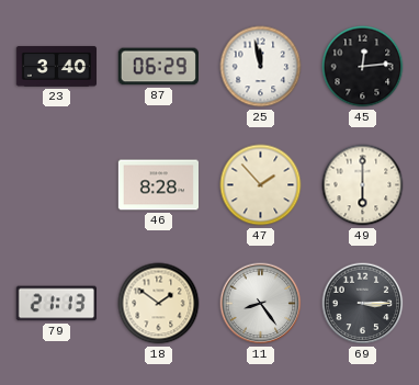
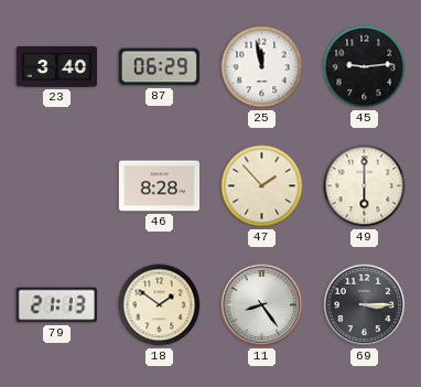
45: 12:14 -> 9:14
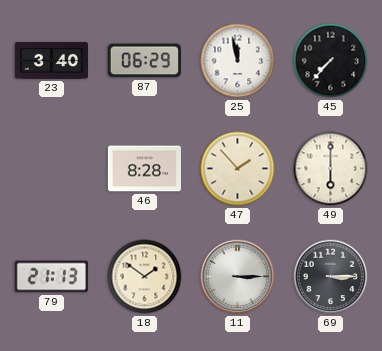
45: 9:14 -> 7:37
11: 8:24 -> 3:15
